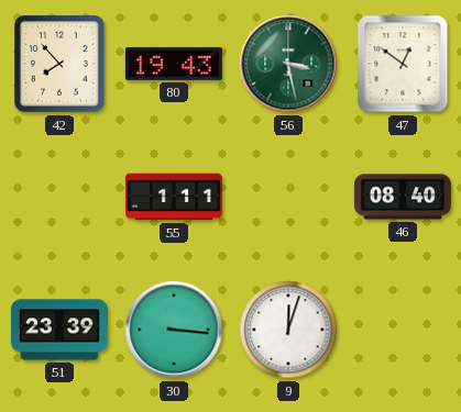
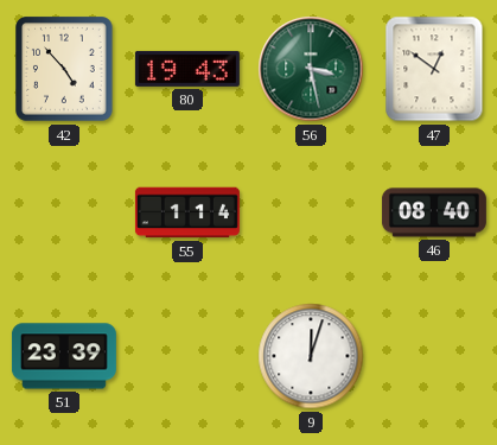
42: 7:53 -> 4:53
55: 1:11 -> 1:14
30: 3:16 -> none
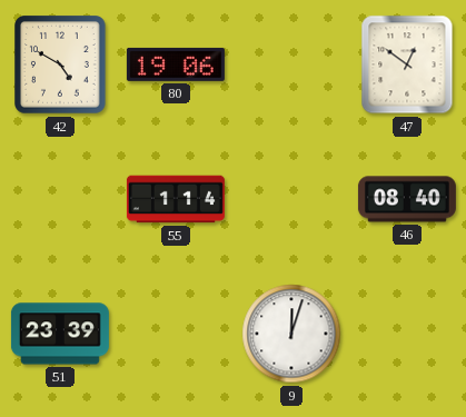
42: 4:53 -> 4:50
80: 19:43 -> 19:06
56: 3:28 -> none
